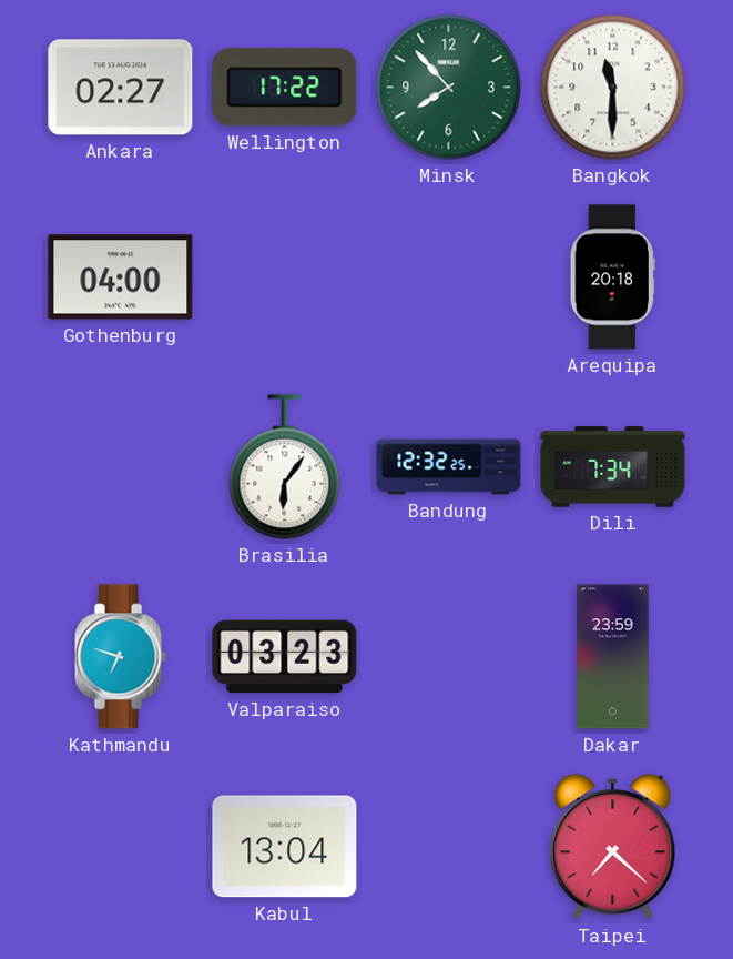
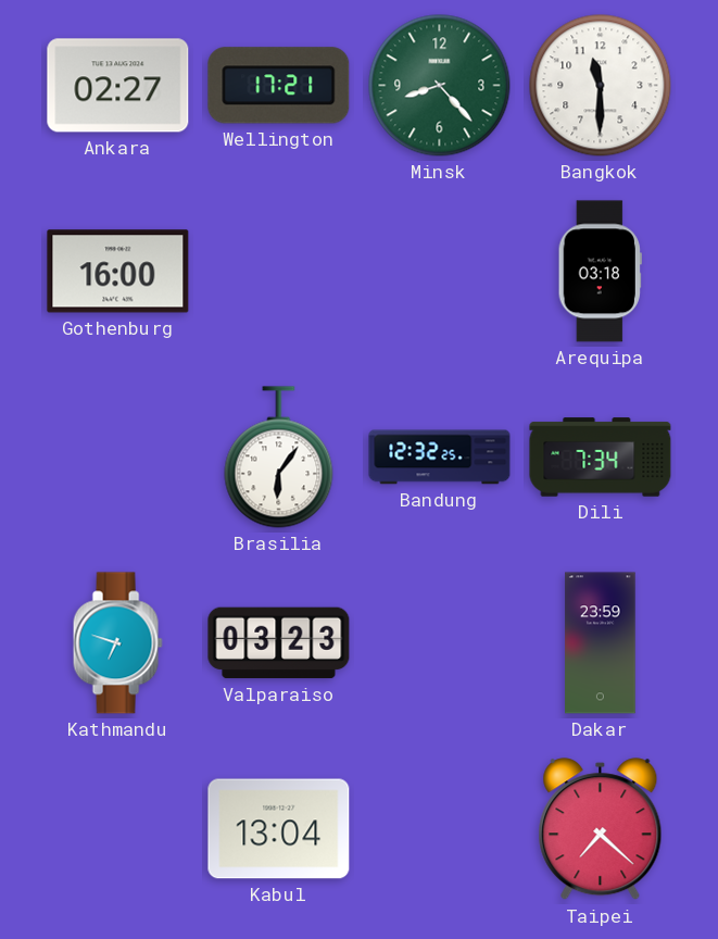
Wellington: 17:22 -> 17:21
Minsk: 7:53 -> 8:23
Gothenburg: 04:00 -> 16:00
Arequipa: 20:18 -> 03:18
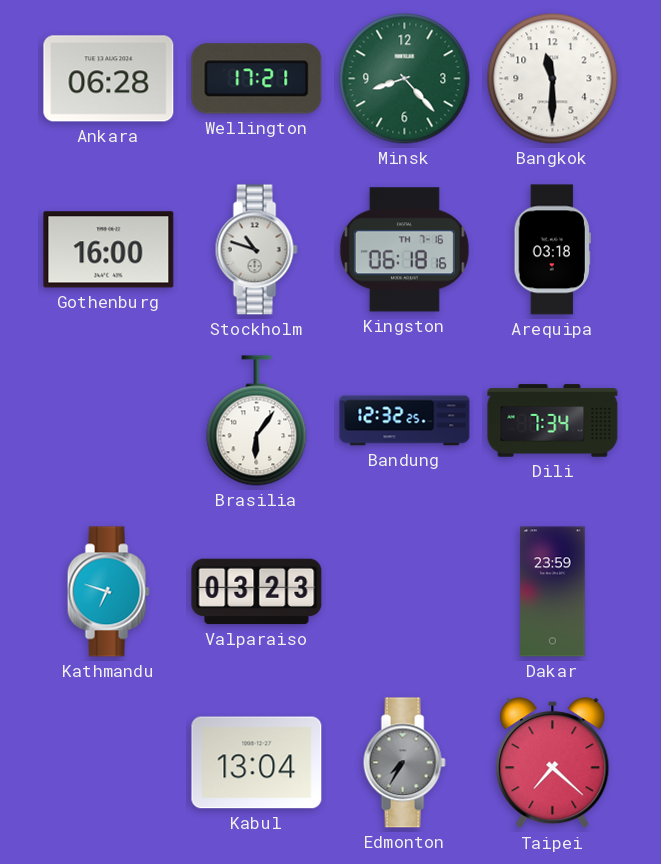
Ankara: 02:27 -> 06:28
Stockholm: none -> 10:48
Kingston: none -> 06:18
Edmonton: none -> 7:35
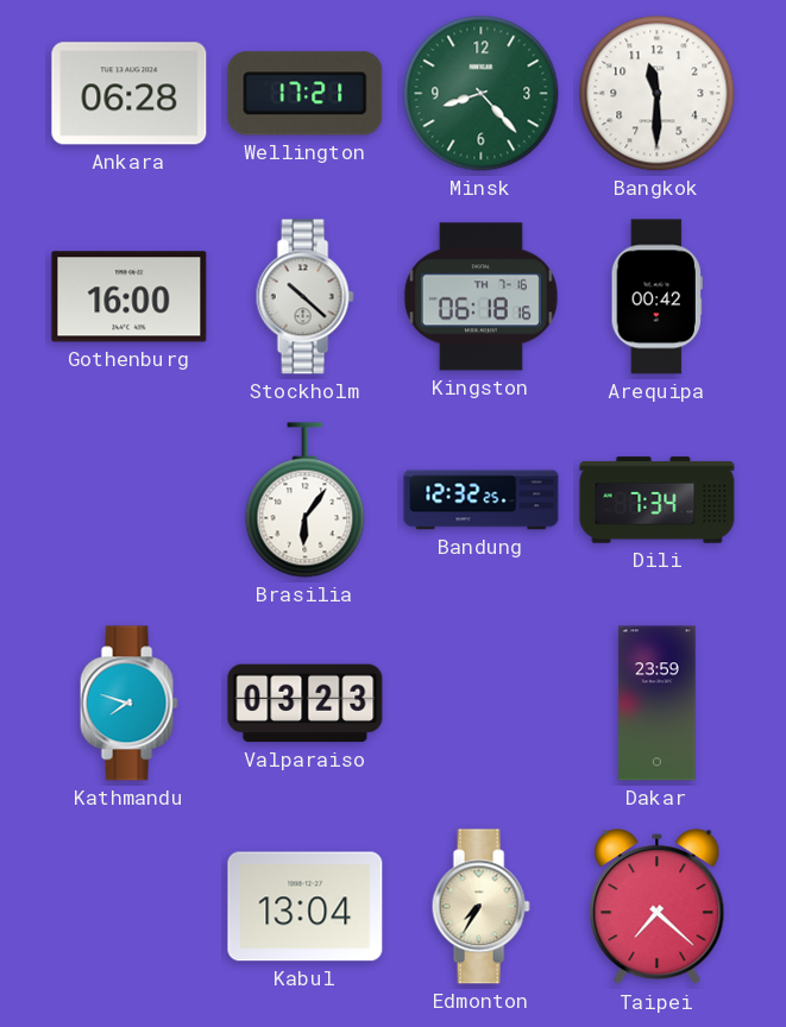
Stockholm: 10:48 -> 10:22
Arequipa: 03:18 -> 00:42
Kathmandu: 6:48 -> 7:48
Edmonton dial: grey -> cream
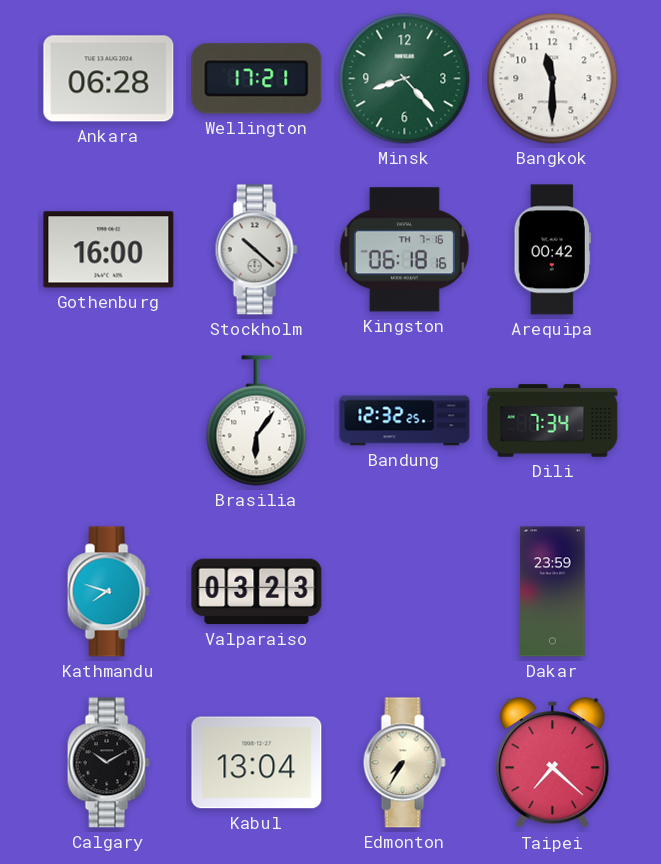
Calgary: none -> 10:10
